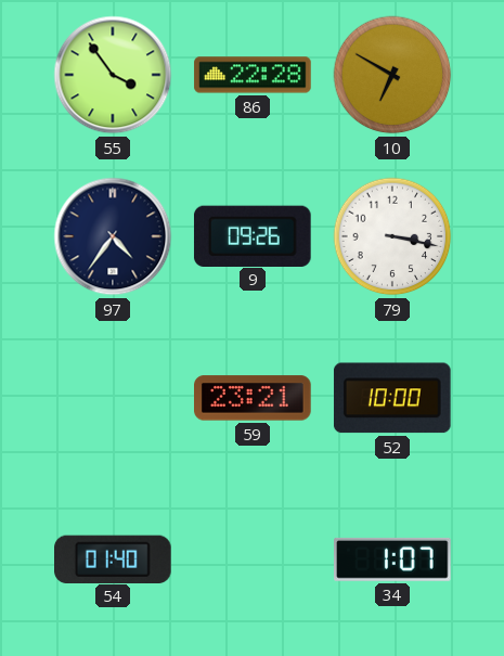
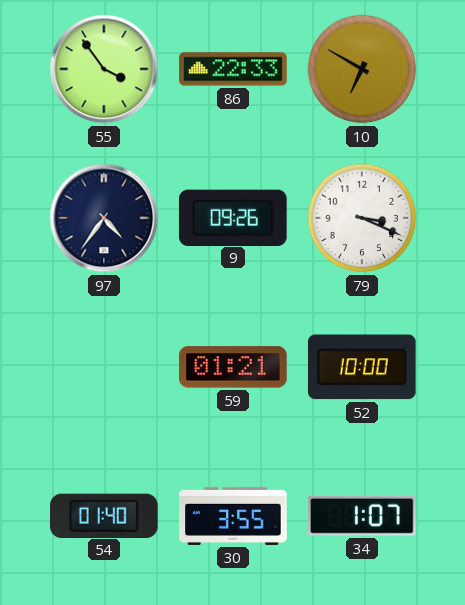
86: 22:28 -> 22:33
79: 3:17 -> 3:19
59: 23:21 -> 01:21
30: none -> 3:55
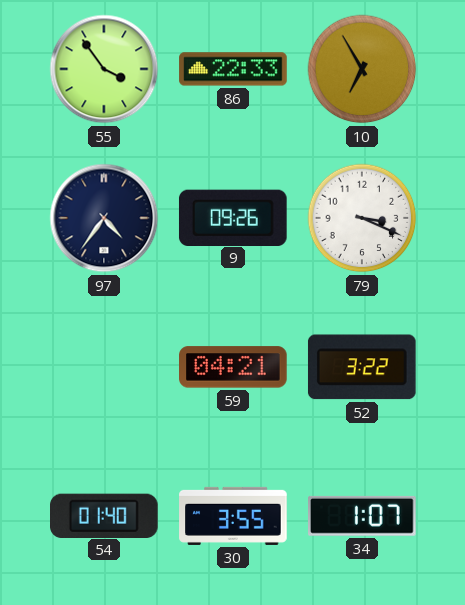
10: 6:50 -> 6:55
59: 01:21 -> 04:21
52: 10:00 -> 3:22
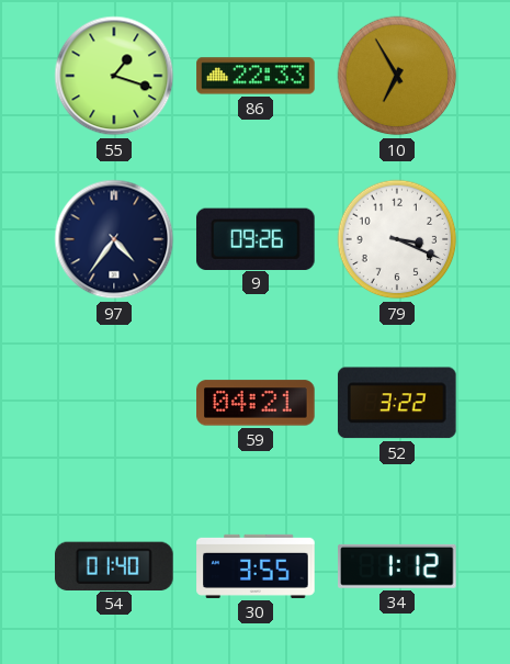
55: 3:54 -> 1:18
34: 1:07 -> 1:12
